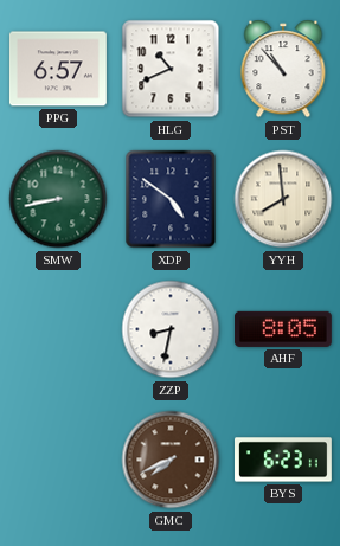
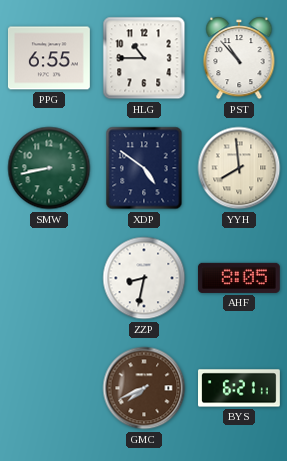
PPG: 6:57 -> 6:55
HLG: 10:41 -> 10:45
BYS: 6:23 -> 6:21
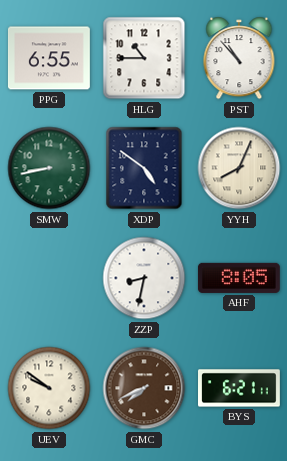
YYH: 7:59 -> 8:04
UEV: none -> 9:51
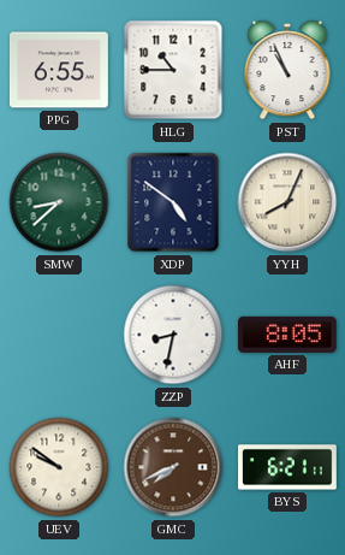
PST: 10:53 -> 10:56
SMW: 8:43 -> 8:38
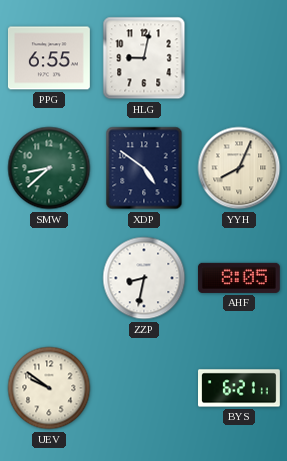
HLG: 10:45 -> 9:02
PST: 10:56 -> none
GMC: 7:41 -> none
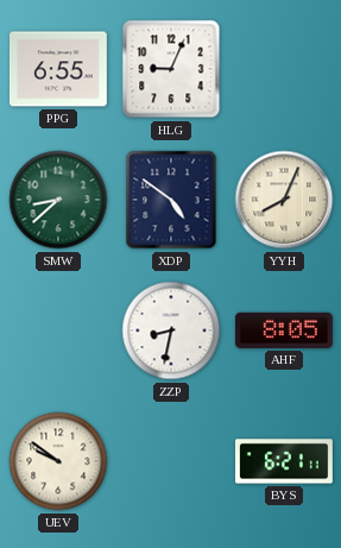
HLG: 9:02 -> 9:04
